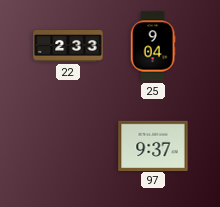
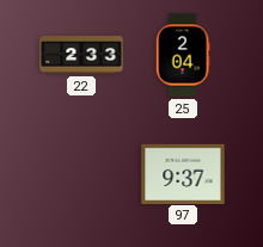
25: 9:04 -> 2:04
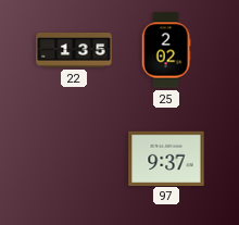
22: 2:33 -> 1:35
25: 2:04 -> 2:02
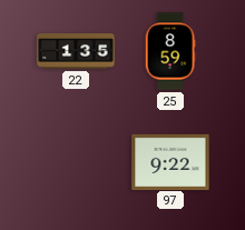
25: 2:02 -> 8:59
97: 9:37 -> 9:22
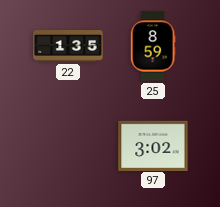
97: 9:22 -> 3:02
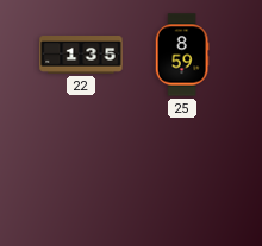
97: 3:02 -> none
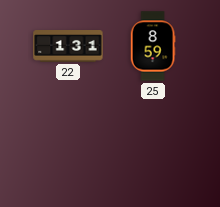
22: 1:35 -> 1:31
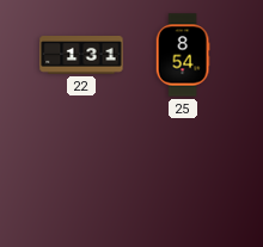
25: 8:59 -> 8:54
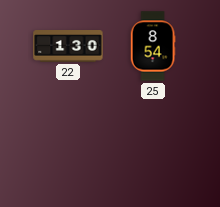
22: 1:31 -> 1:30
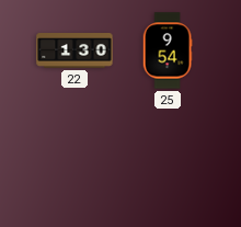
25: 8:54 -> 9:54
